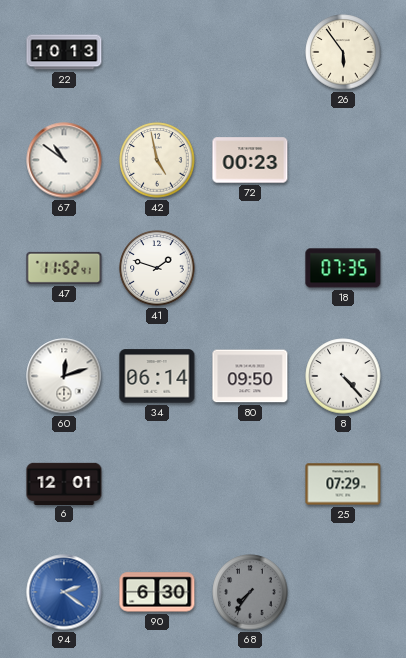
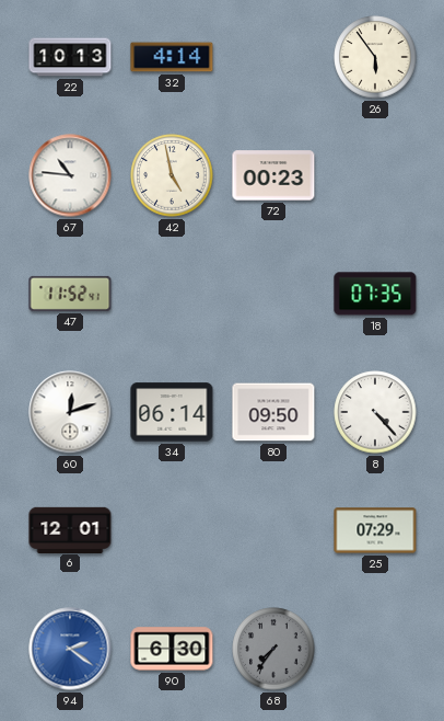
32: none -> 4:14
67: 10:51 -> 10:46
41: 1:48 -> none
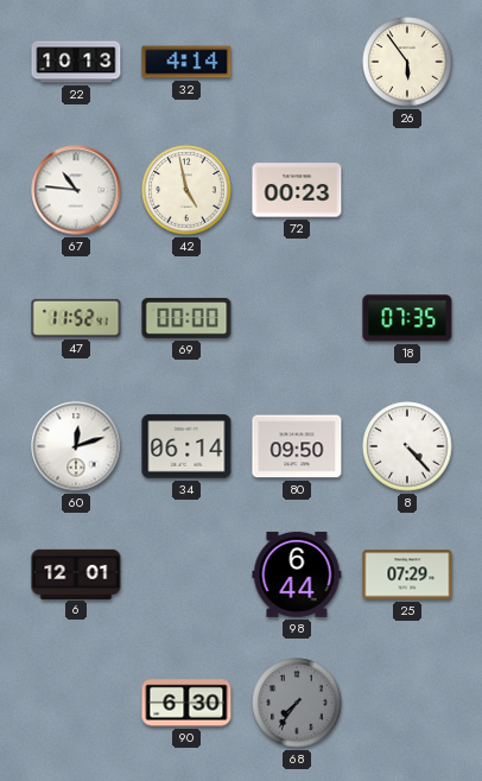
69: none -> 00:00
98: none -> 6:44
94: 2:21 -> none
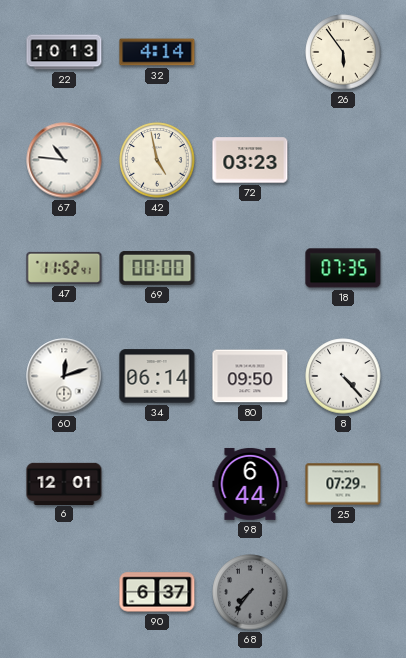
72: 00:23 -> 03:23
90: 6:30 -> 6:37
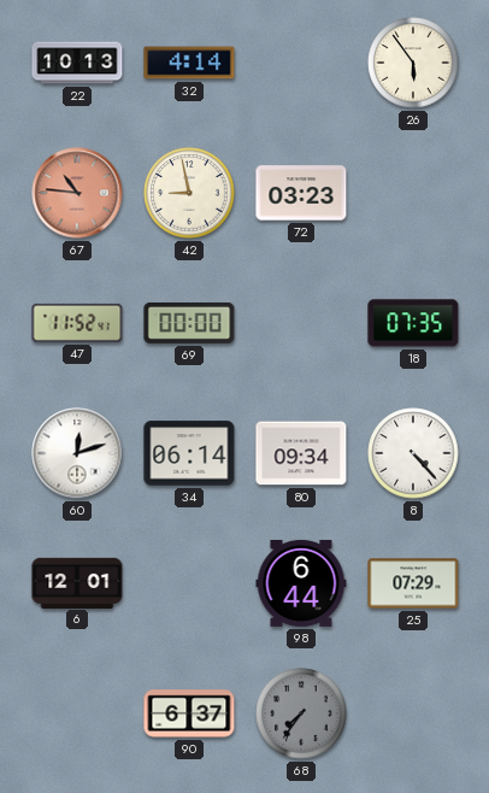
67 dial: white -> salmon
42: 4:58 -> 8:58
80: 09:50 -> 09:34
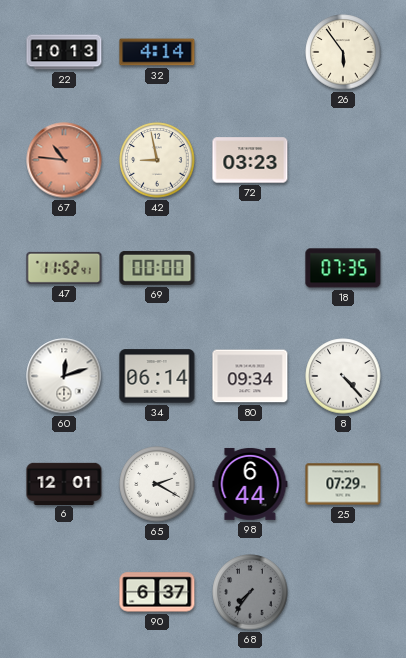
65: none -> 2:20
